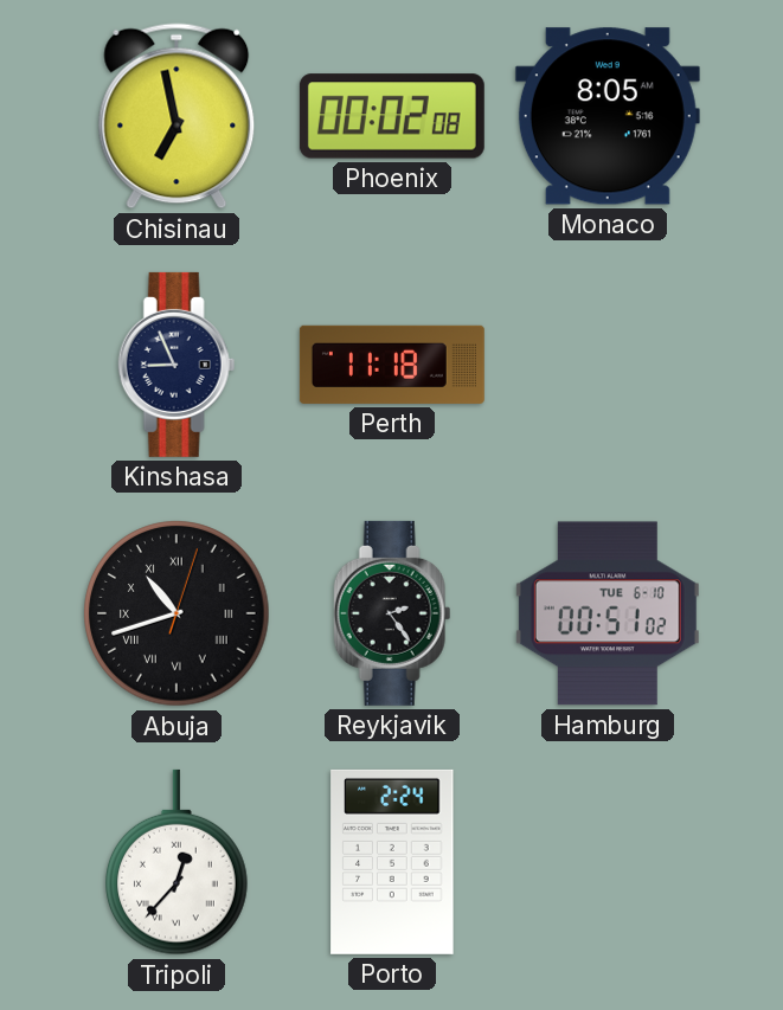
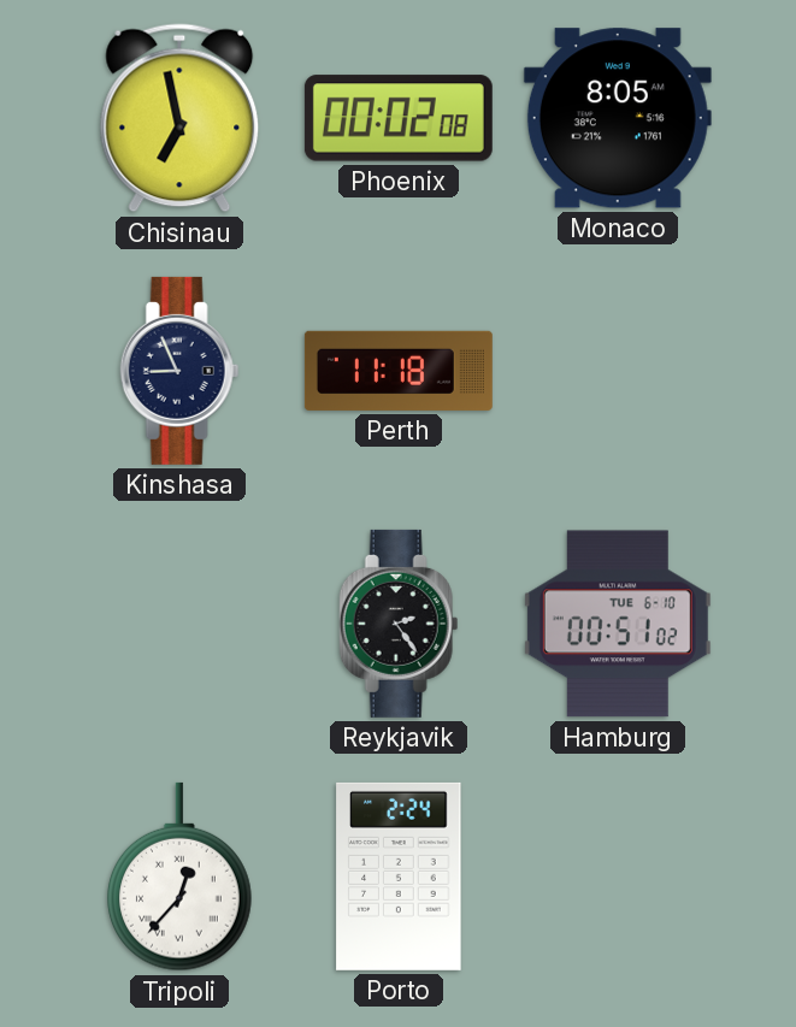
Abuja: 10:42 -> none
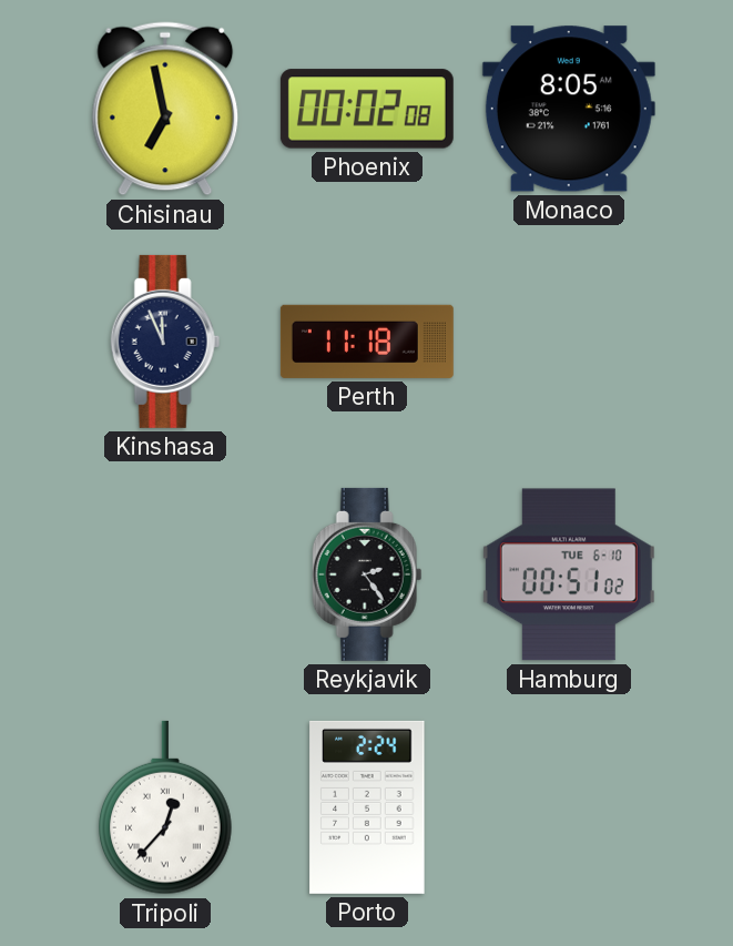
Kinshasa: 8:56 -> 11:56
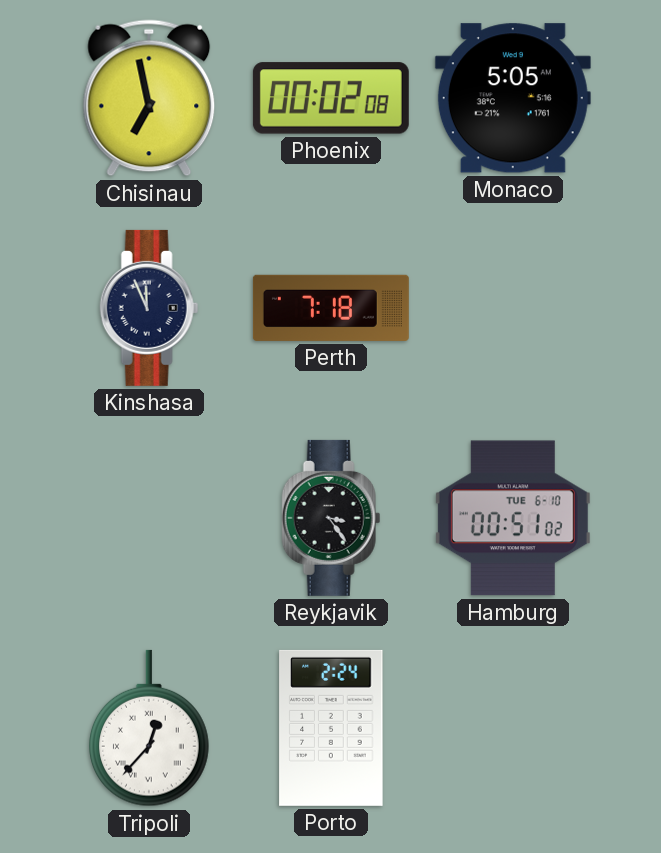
Monaco: 8:05 -> 5:05
Perth: 11:18 -> 7:18
Reykjavik: 2:24 -> 3:24
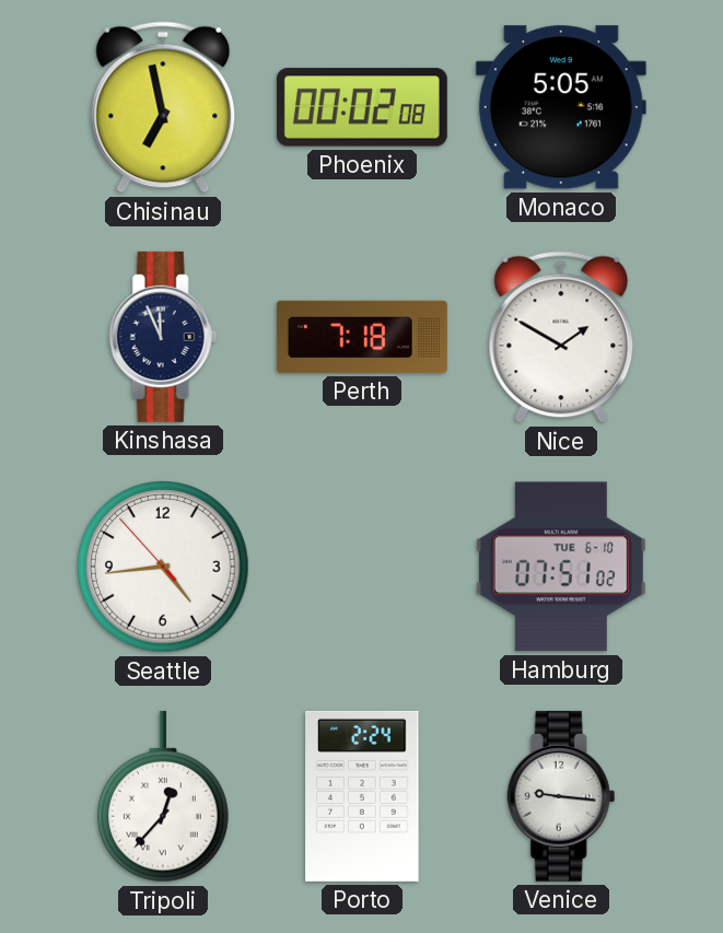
Nice: none -> 1:50
Seattle: none -> 4:43
Reykjavik: 3:24 -> none
Hamburg: 00:51 -> 07:51
Venice: none -> 9:16
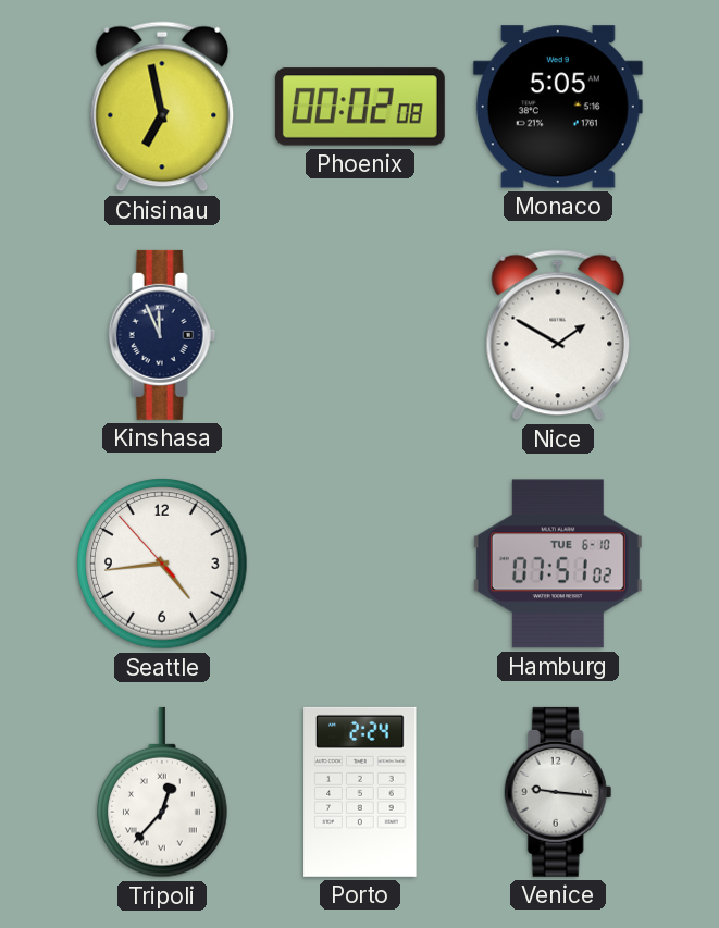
Perth: 7:18 -> none
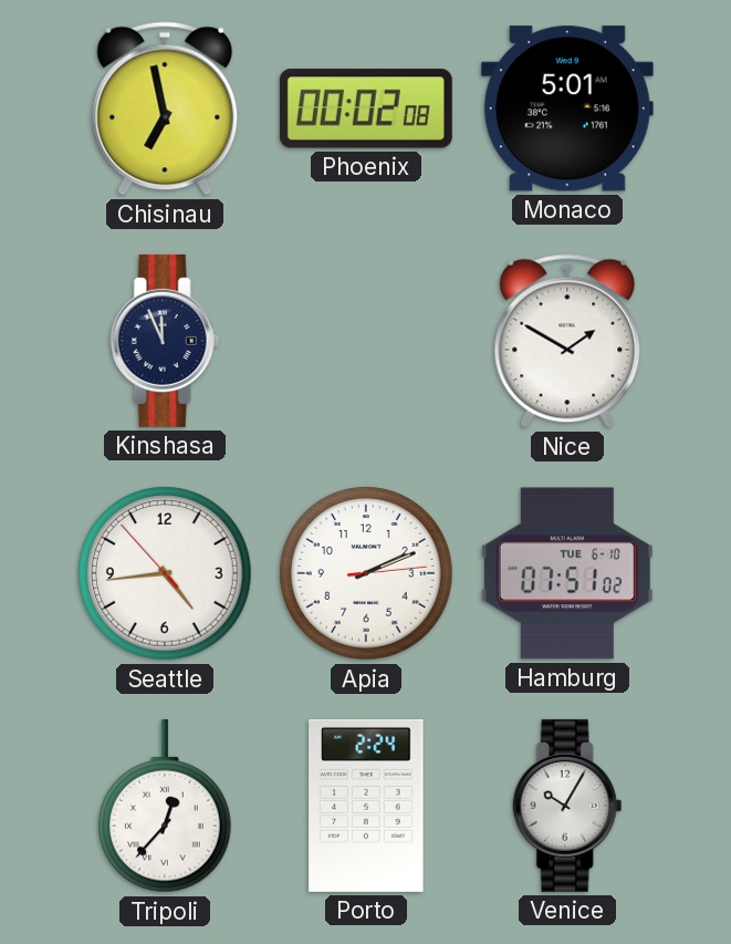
Monaco: 5:05 -> 5:01
Apia: none -> 2:11
Venice: 9:16 -> 10:05
